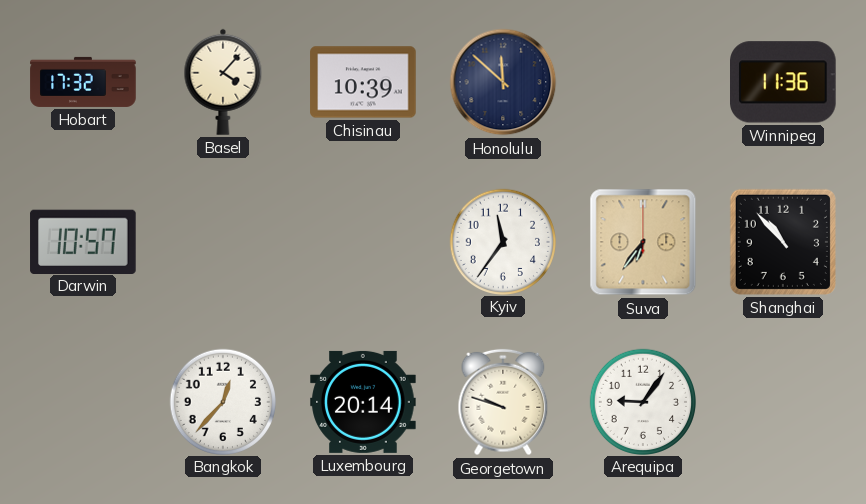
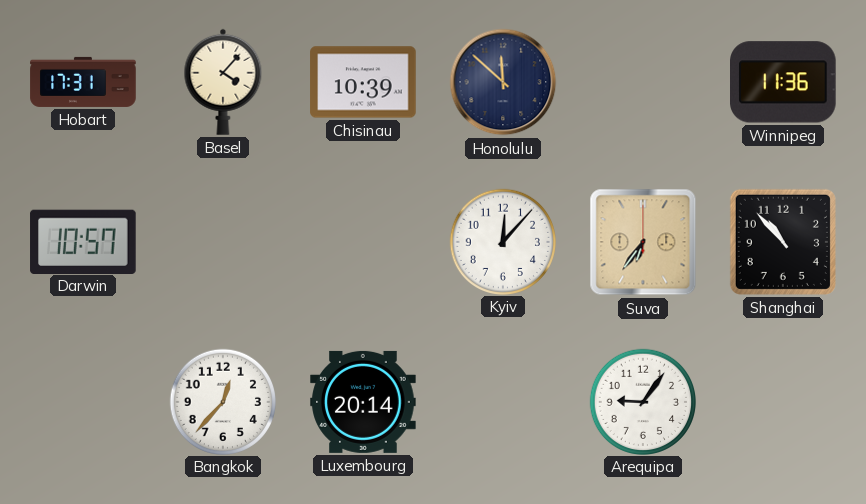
Hobart: 17:32 -> 17:31
Kyiv: 11:36 -> 12:07
Georgetown: 9:48 -> none
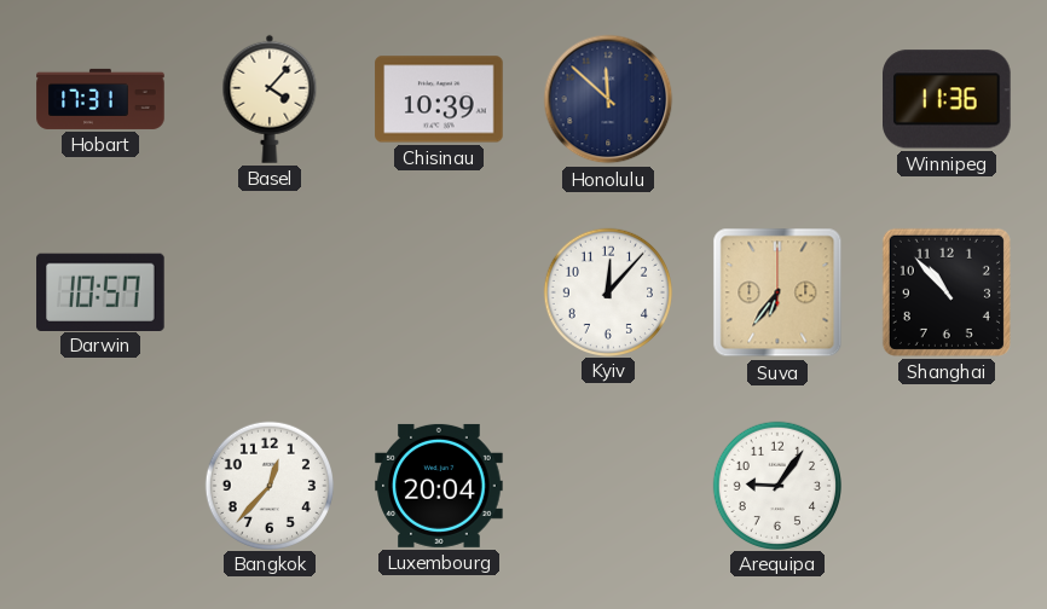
Luxembourg: 20:14 -> 20:04
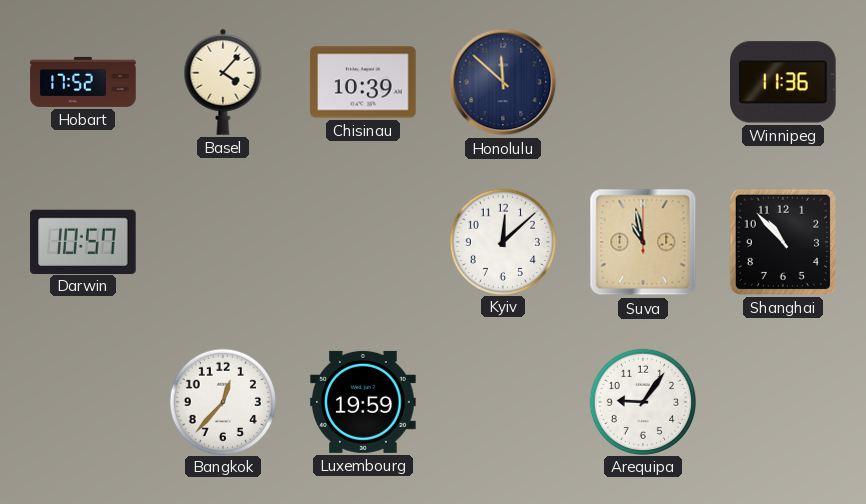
Hobart: 17:31 -> 17:52
Kyiv: 12:07 -> 12:08
Suva: 6:36 -> 10:58
Luxembourg: 20:04 -> 19:59
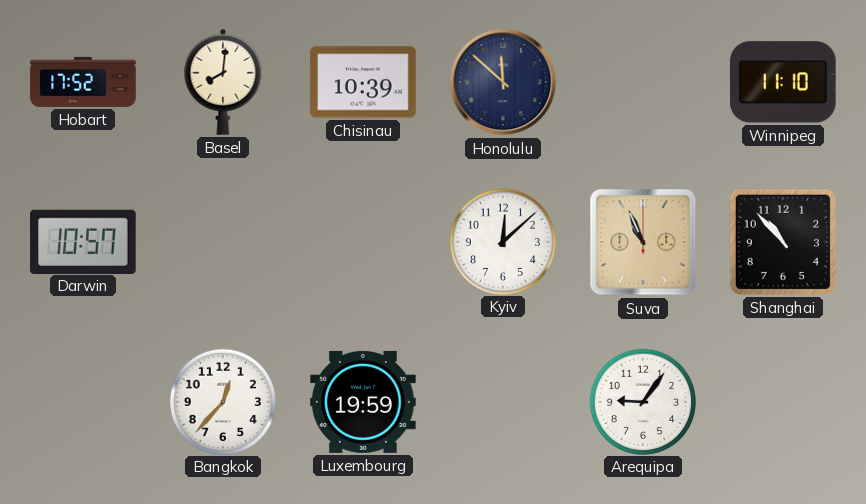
Basel: 4:07 -> 8:01
Winnipeg: 11:36 -> 11:10
Suva: 10:58 -> 10:56
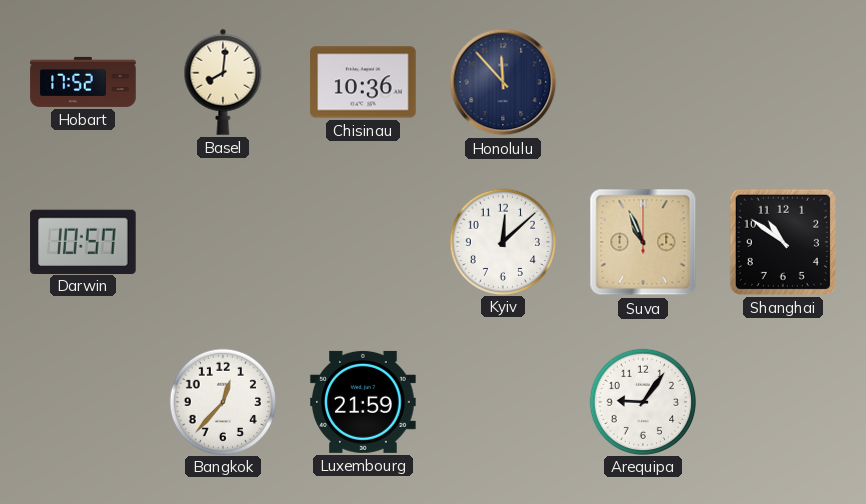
Chisinau: 10:39 -> 10:36
Honolulu: 11:52 -> 11:53
Winnipeg: 11:10 -> none
Shanghai: 10:53 -> 10:51
Luxembourg: 19:59 -> 21:59
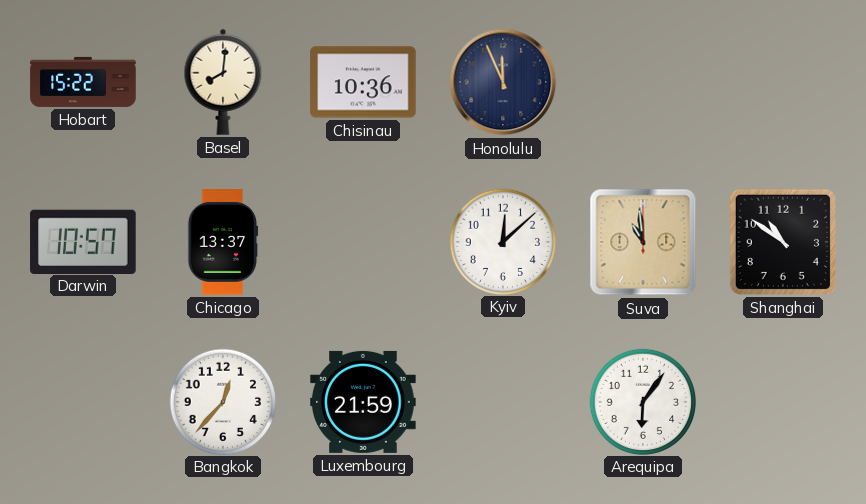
Hobart: 17:52 -> 15:22
Honolulu: 11:53 -> 11:56
Chicago: none -> 13:37
Suva: 10:56 -> 10:59
Arequipa: 9:06 -> 6:06
